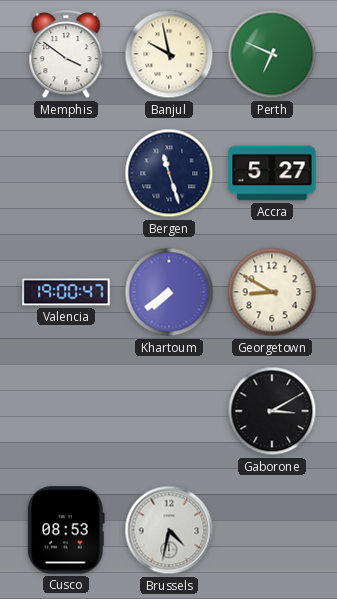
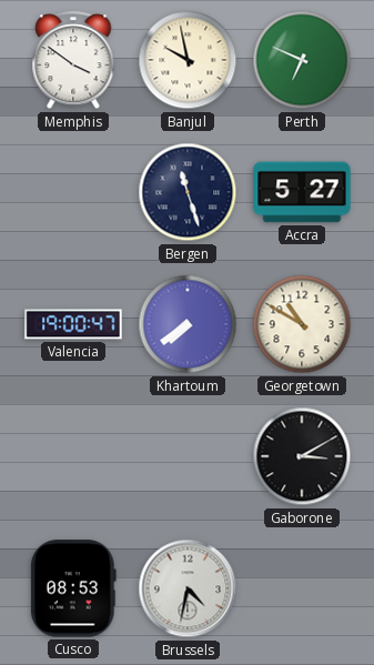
Georgetown: 8:50 -> 10:50
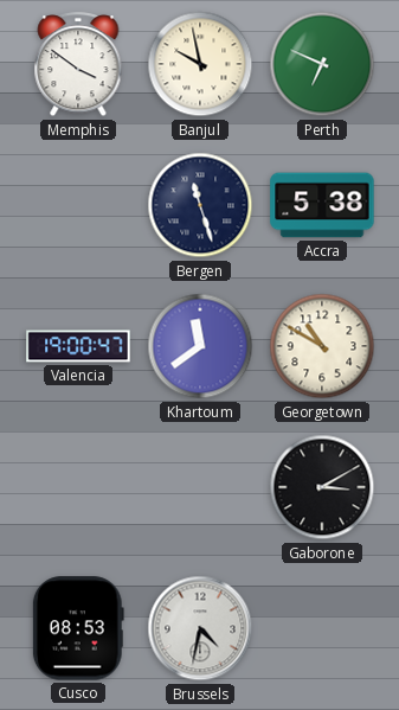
Accra: 5:27 -> 5:38
Khartoum: 7:39 -> 11:39
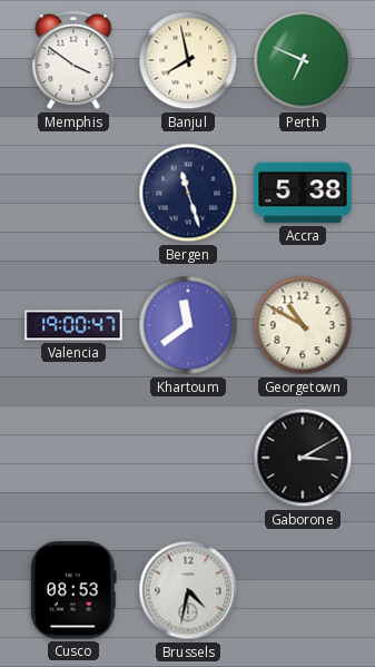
Banjul: 9:58 -> 7:58
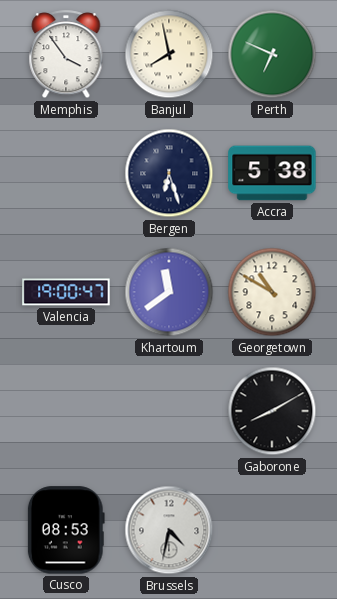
Memphis: 3:51 -> 3:54
Bergen: 11:27 -> 6:27
Gaborone: 3:10 -> 8:10
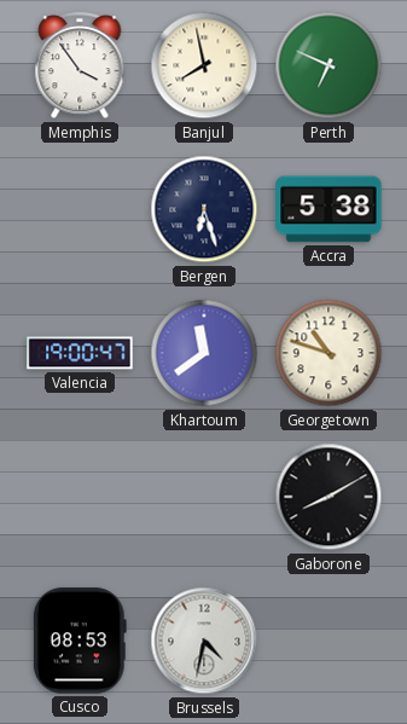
Georgetown: 10:50 -> 10:48
